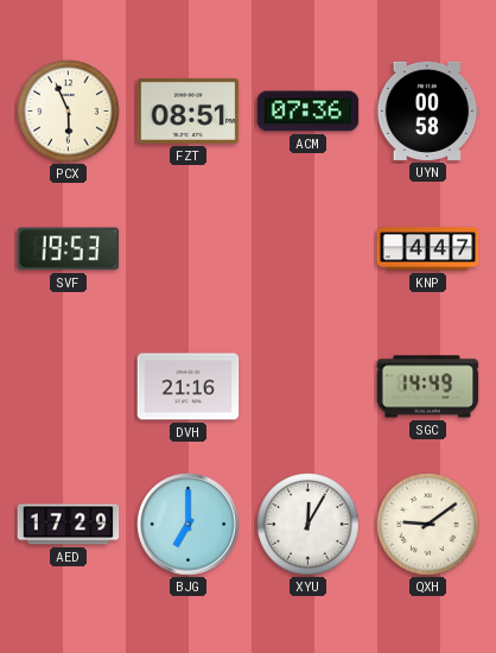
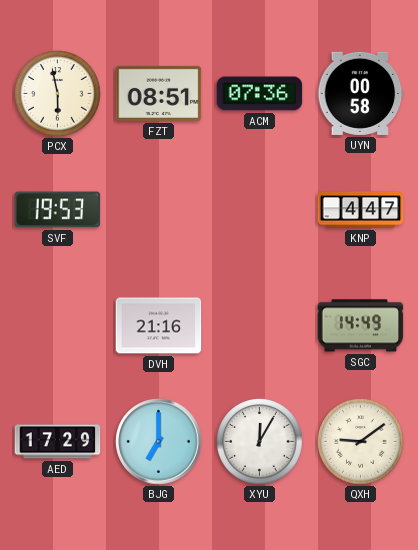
PCX: 5:56 -> 5:58
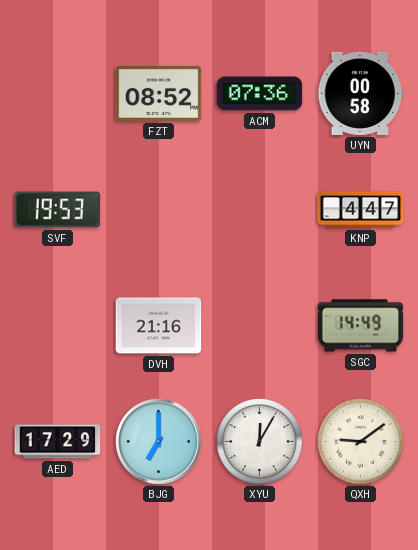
PCX: 5:58 -> none
FZT: 08:51 -> 08:52
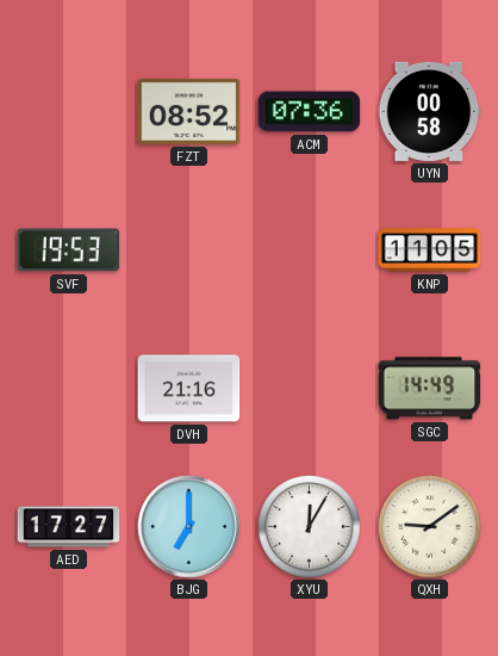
KNP: 4:47 -> 11:05
AED: 17:29 -> 17:27
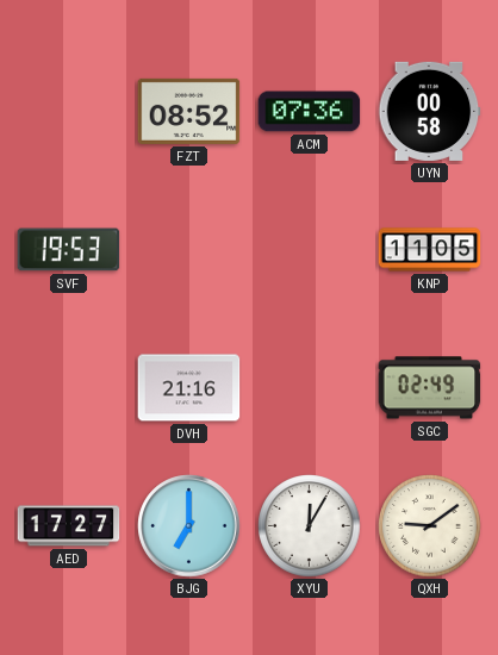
SGC: 14:49 -> 02:49
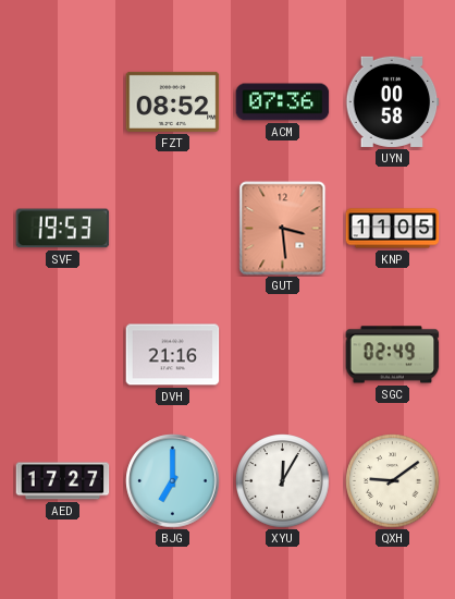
GUT: none -> 3:29
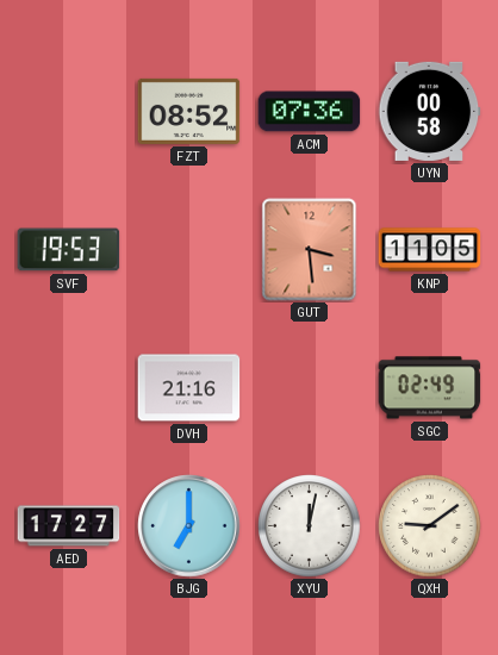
XYU: 12:05 -> 12:02
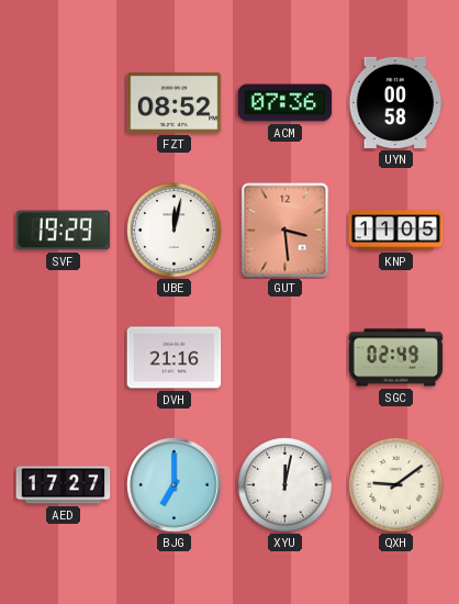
SVF: 19:53 -> 19:29
UBE: none -> 12:02
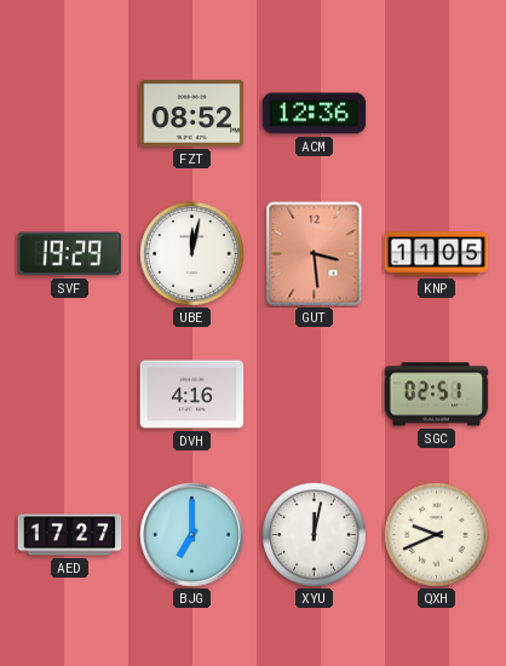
ACM: 07:36 -> 12:36
UYN: 00:58 -> none
DVH: 21:16 -> 4:16
SGC: 02:49 -> 02:51
QXH: 9:09 -> 9:41
